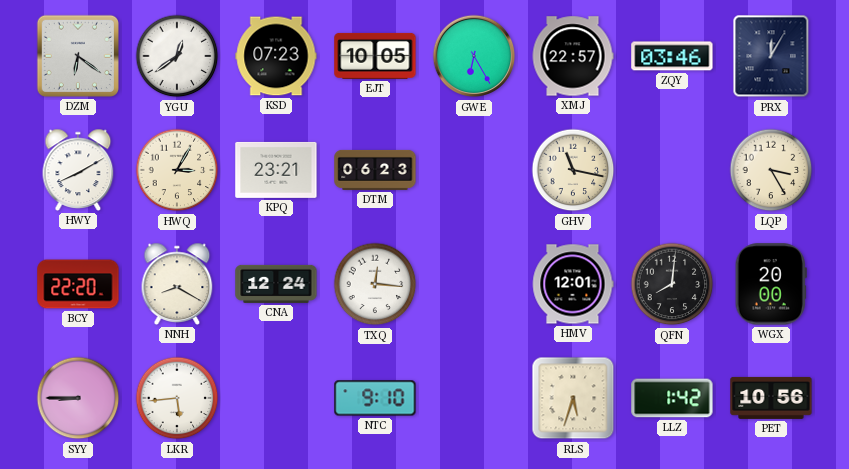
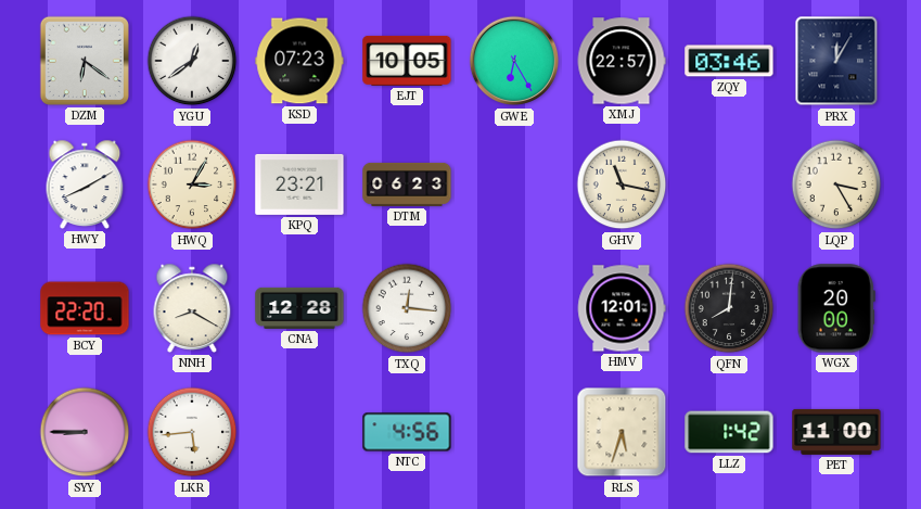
CNA: 12:24 -> 12:28
NTC: 9:10 -> 4:56
PET: 10:56 -> 11:00
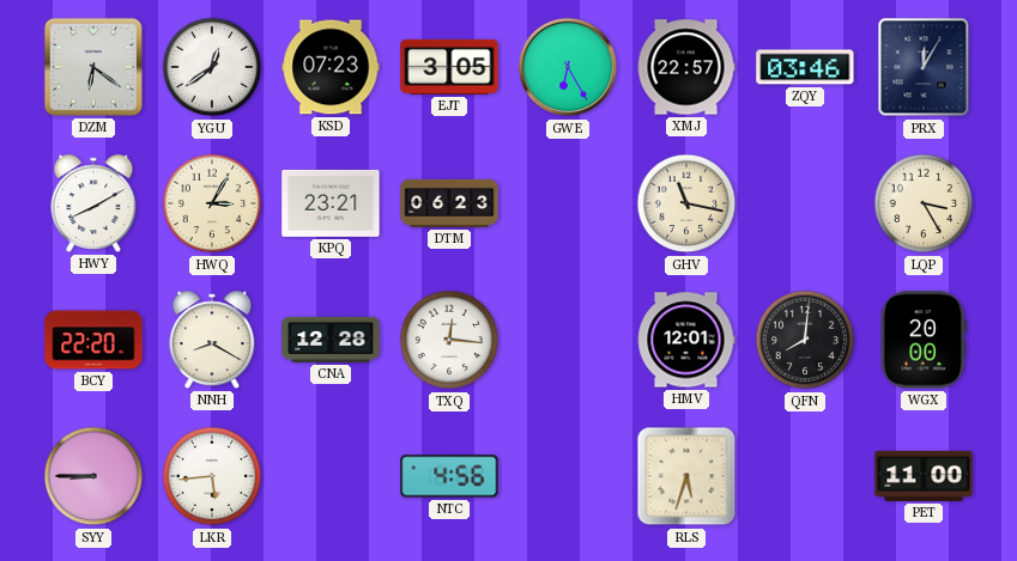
EJT: 10:05 -> 3:05
LLZ: 1:42 -> none
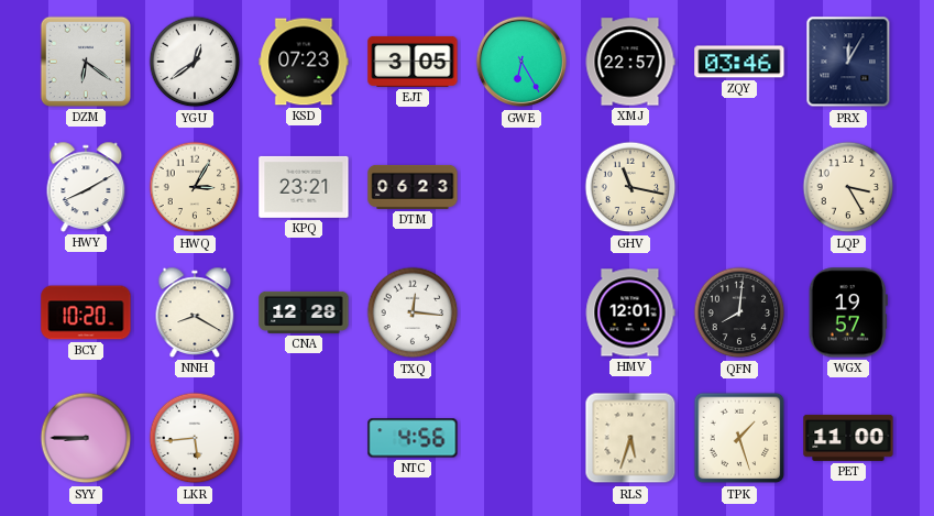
BCY: 22:20 -> 10:20
WGX: 20:00 -> 19:57
TPK: none -> 1:27
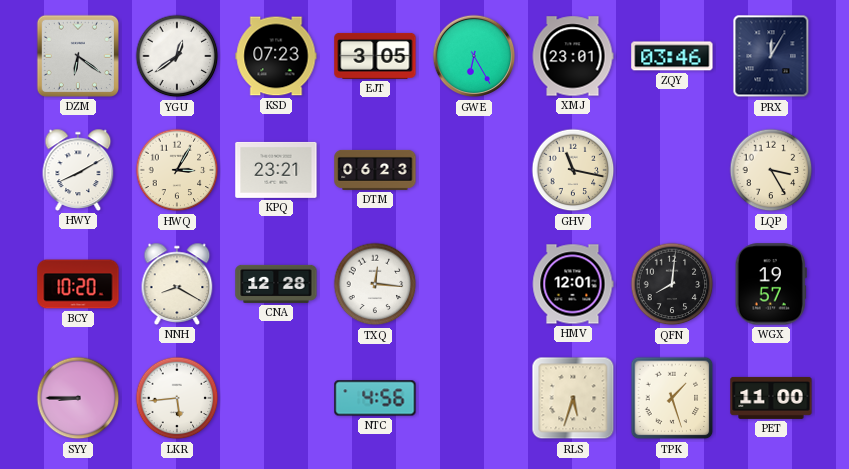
XMJ: 22:57 -> 23:01
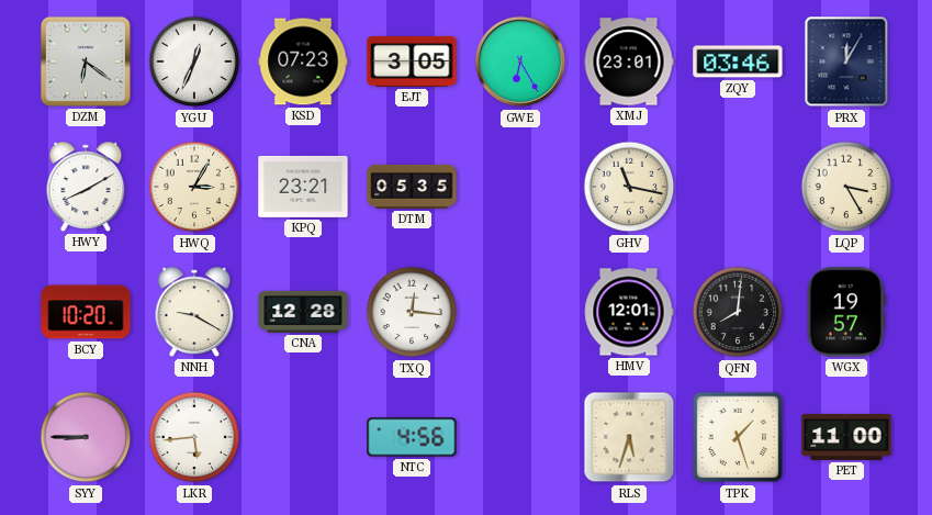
YGU: 12:39 -> 12:34
DTM: 06:23 -> 05:35
NNH: 8:20 -> 9:20
